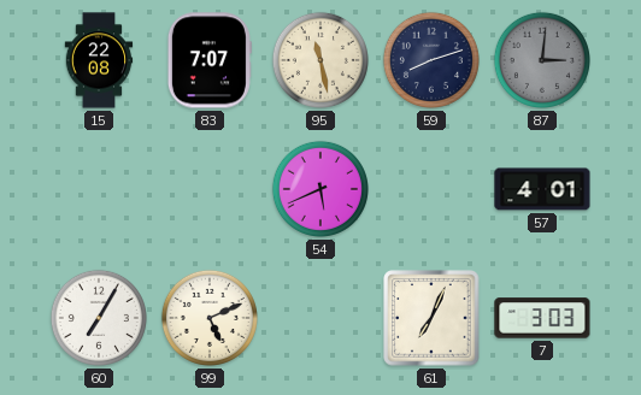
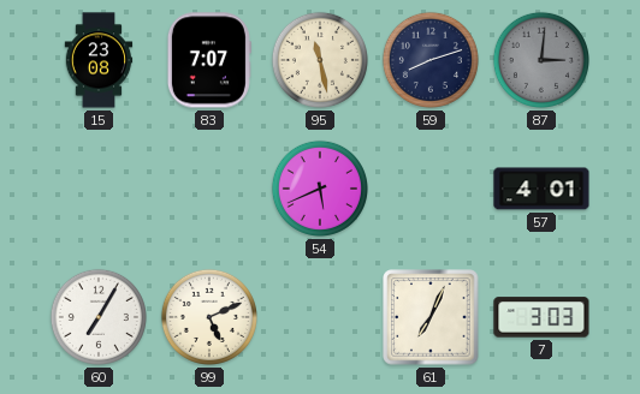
15: 22:08 -> 23:08
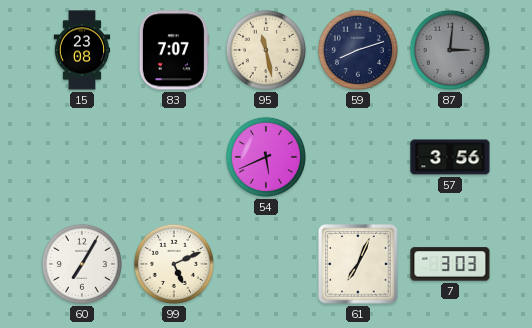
57: 4:01 -> 3:56
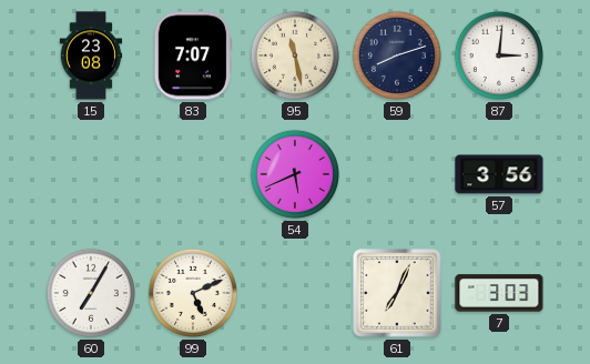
87 dial: grey -> white
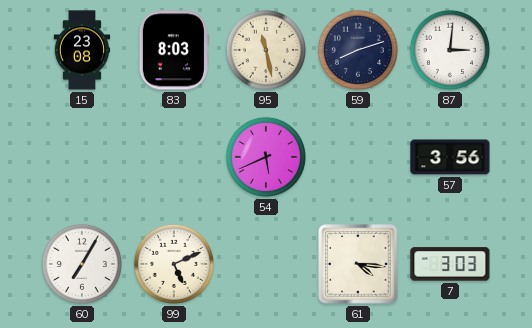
83: 7:07 -> 8:03
61: 7:04 -> 4:16
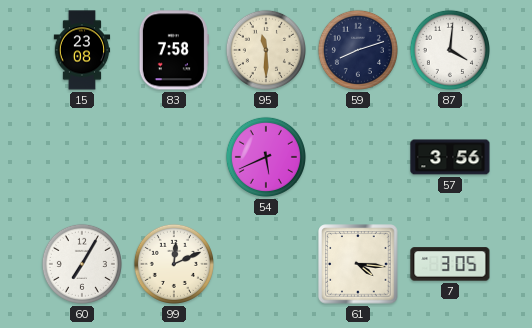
83: 8:03 -> 7:58
95: 11:28 -> 11:30
87: 3:01 -> 4:01
99: 5:11 -> 12:11
7: 3:03 -> 3:05
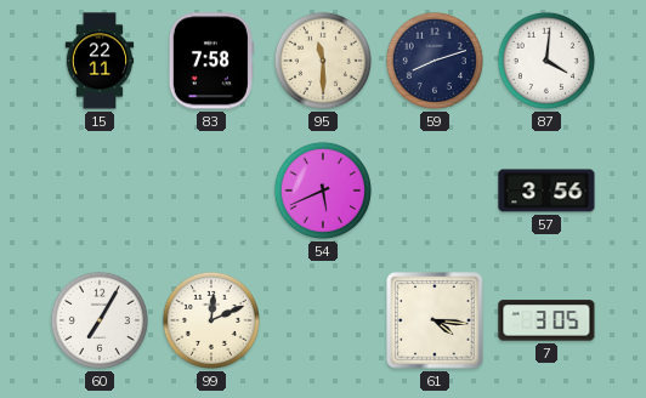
15: 23:08 -> 22:11
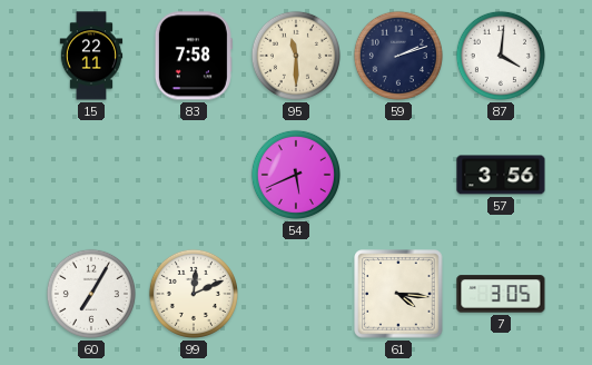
59: 8:12 -> 2:12
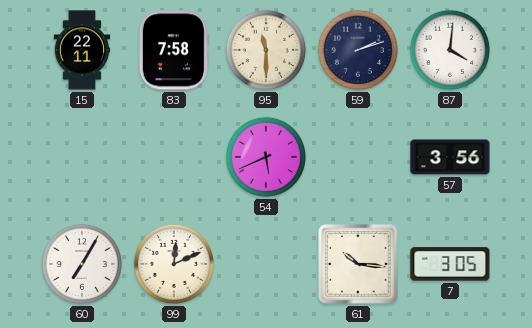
61: 4:16 -> 10:16
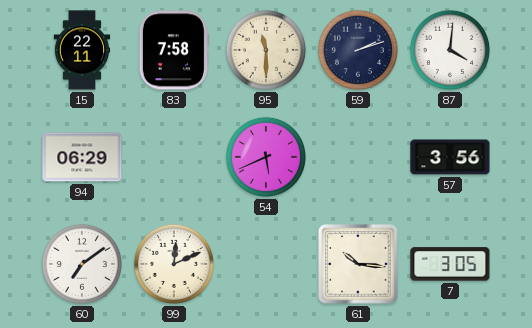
94: none -> 06:29
60: 7:05 -> 7:09
